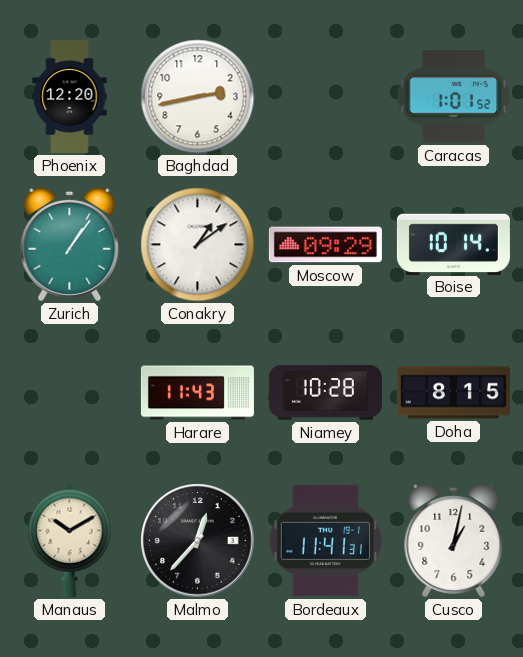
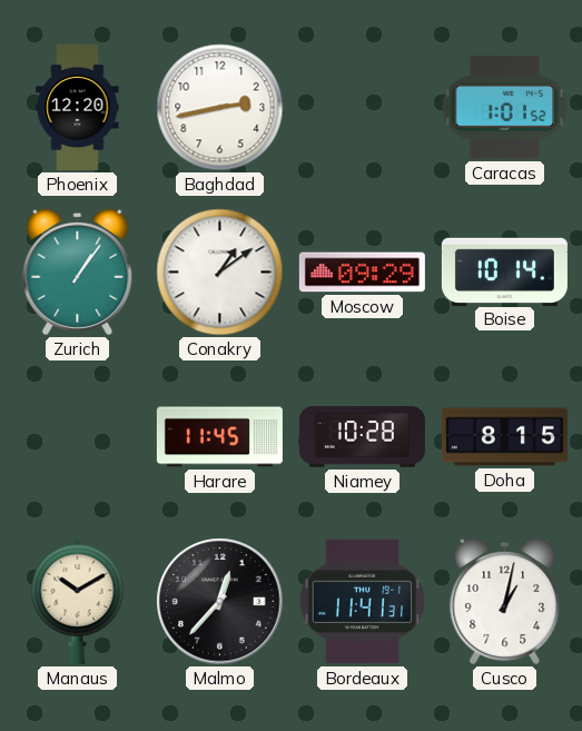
Harare: 11:43 -> 11:45
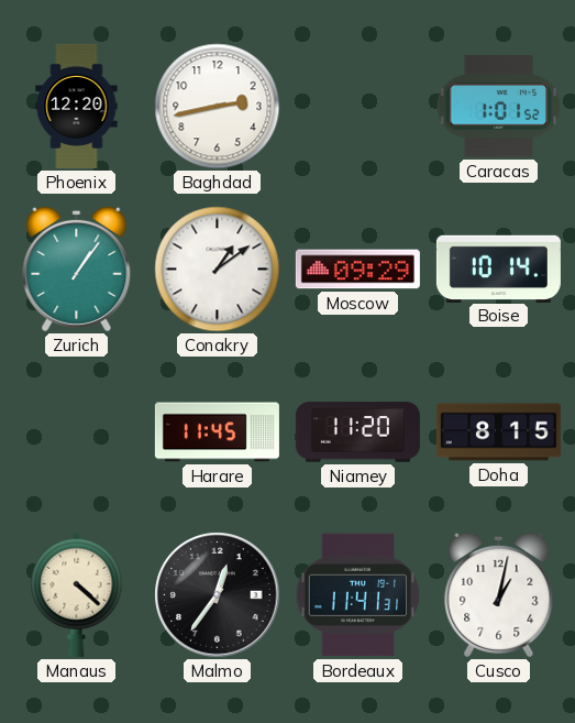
Niamey: 10:28 -> 11:20
Manaus: 10:10 -> 4:22
Malmo: 12:37 -> 12:36
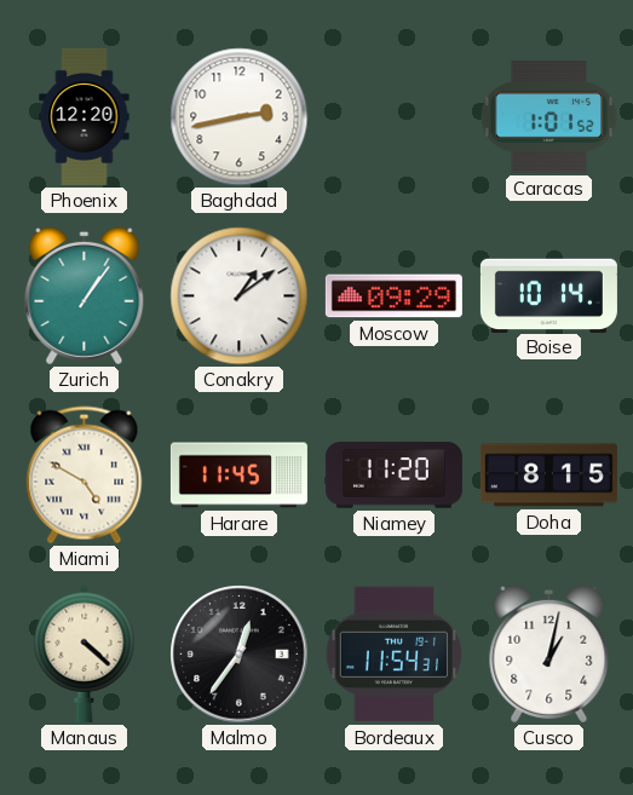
Miami: none -> 4:50
Bordeaux: 11:41 -> 11:54
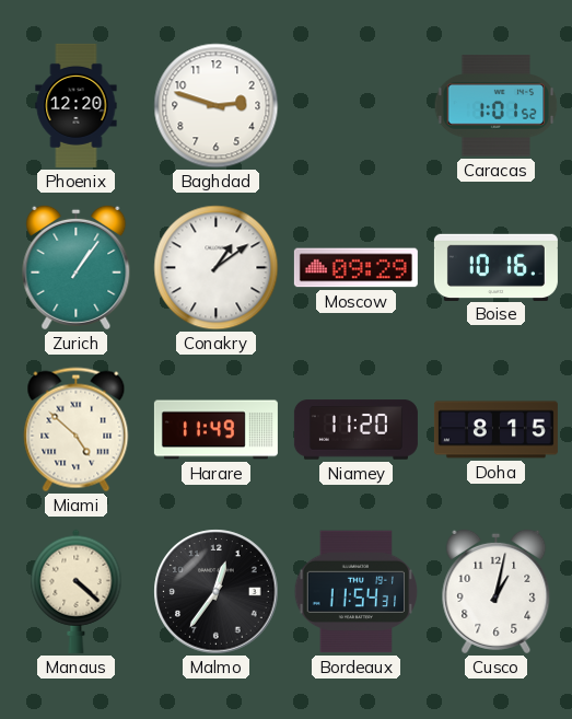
Baghdad: 2:43 -> 2:48
Boise: 10:14 -> 10:16
Miami: 4:50 -> 4:52
Harare: 11:45 -> 11:49
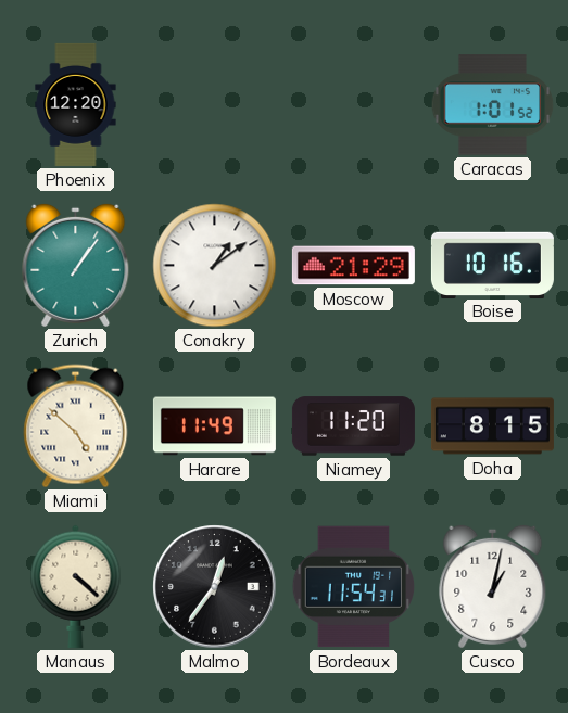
Baghdad: 2:48 -> none
Moscow: 09:29 -> 21:29
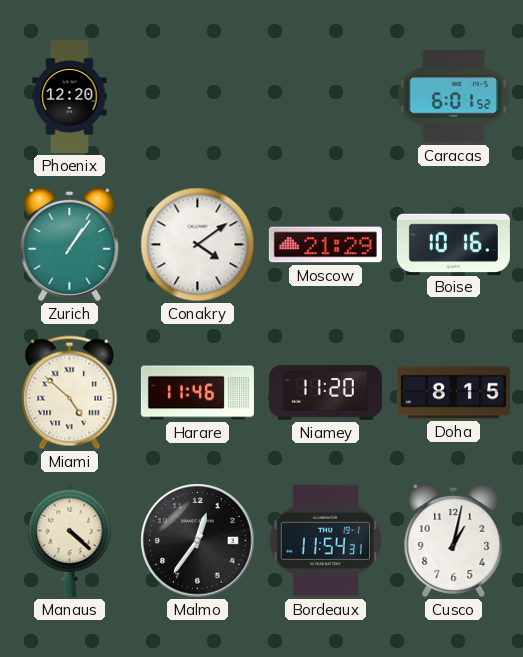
Caracas: 1:01 -> 6:01
Conakry: 1:09 -> 4:09
Harare: 11:49 -> 11:46
